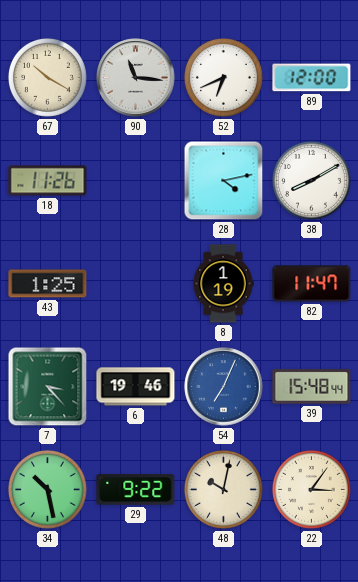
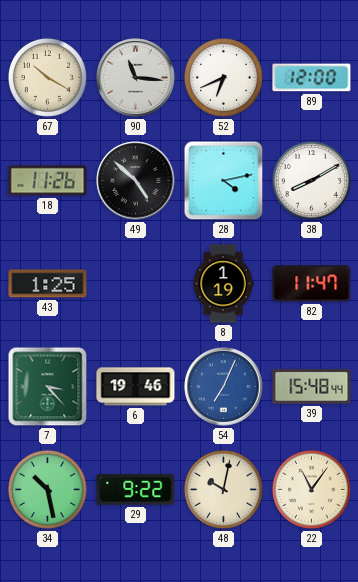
49: none -> 4:52
22: 3:06 -> 11:06
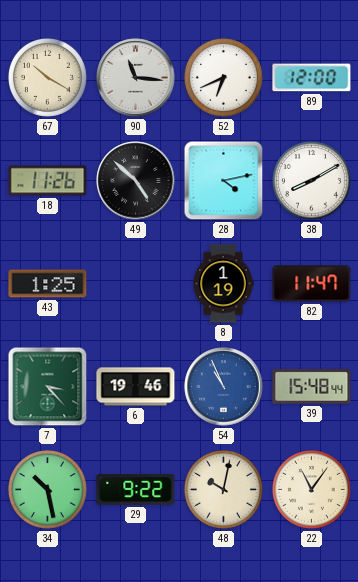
54: 7:04 -> 10:56
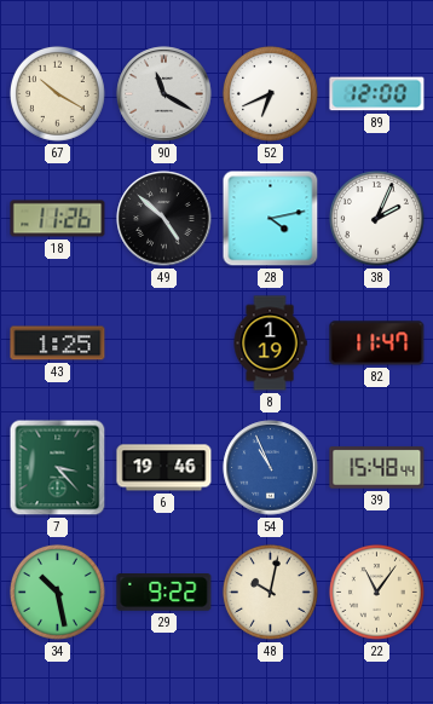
90: 11:16 -> 11:20
38: 8:10 -> 2:04
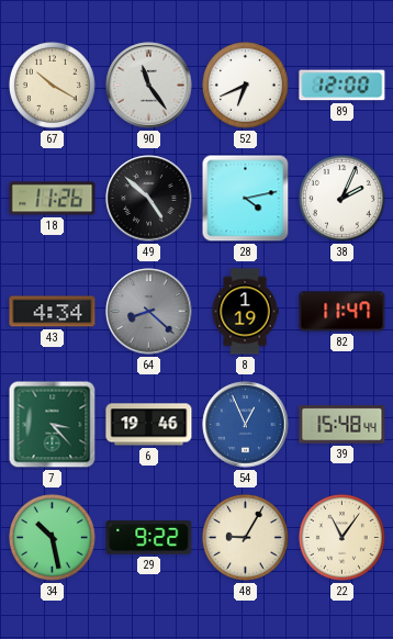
90: 11:20 -> 11:24
43: 1:25 -> 4:34
64: none -> 8:22
54: 10:56 -> 12:56
48: 10:02 -> 9:05
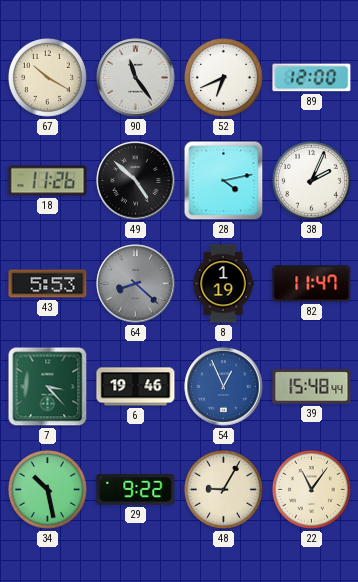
43: 4:34 -> 5:53
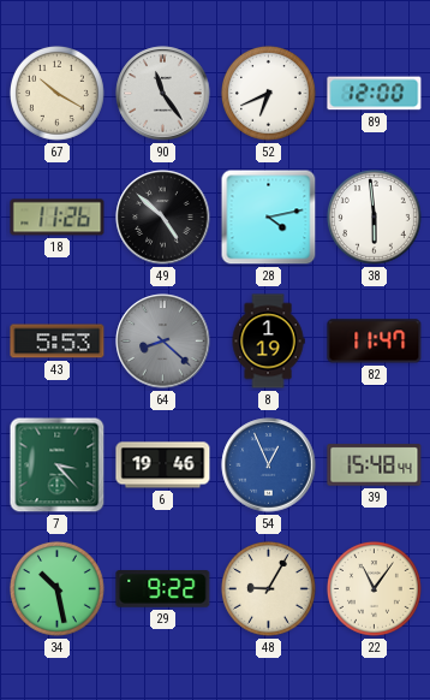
38: 2:04 -> 5:59
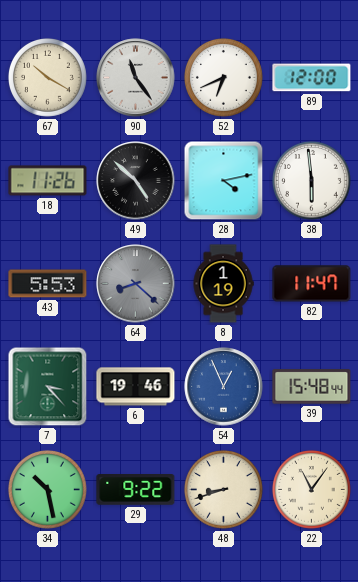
48: 9:05 -> 8:42
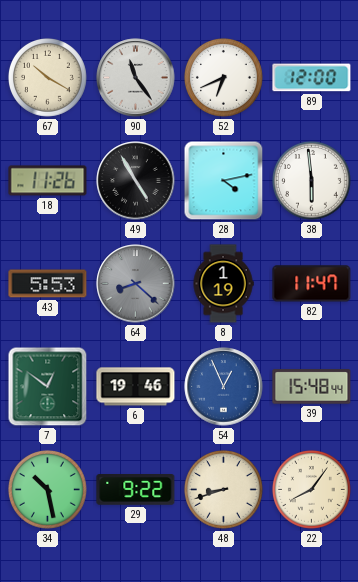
49: 4:52 -> 4:55
7: 3:23 -> 12:51
22: 11:06 -> 8:06
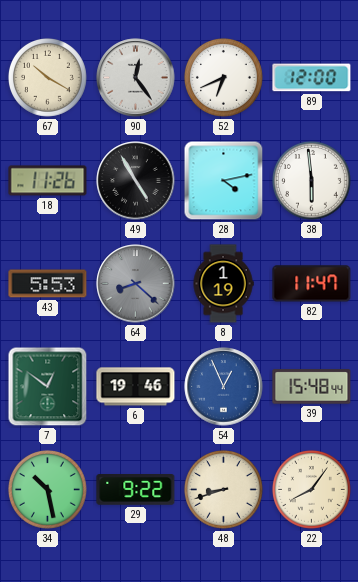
90: 11:24 -> 12:24
